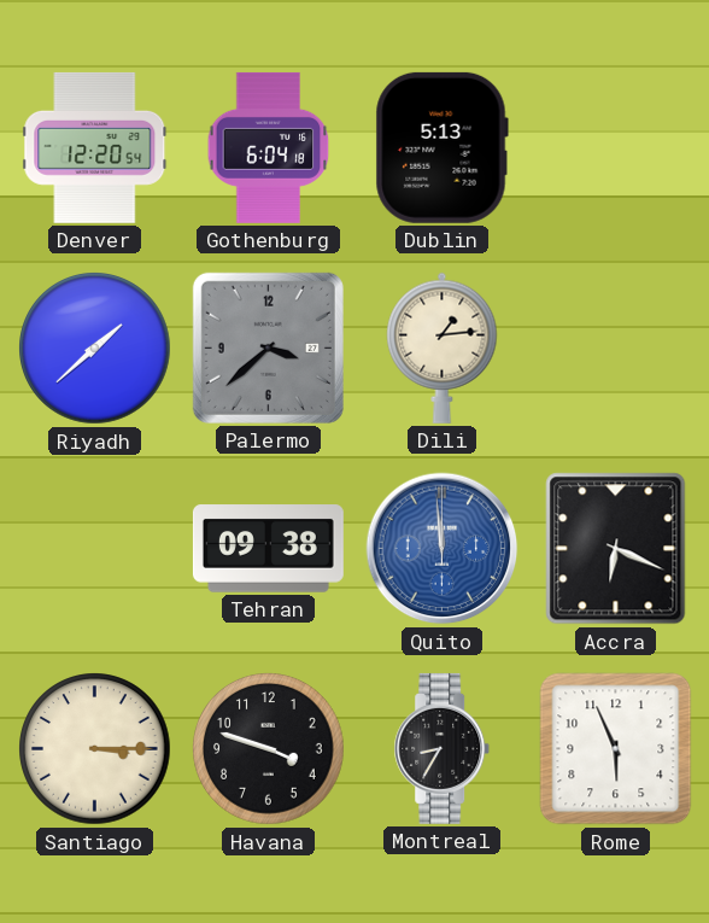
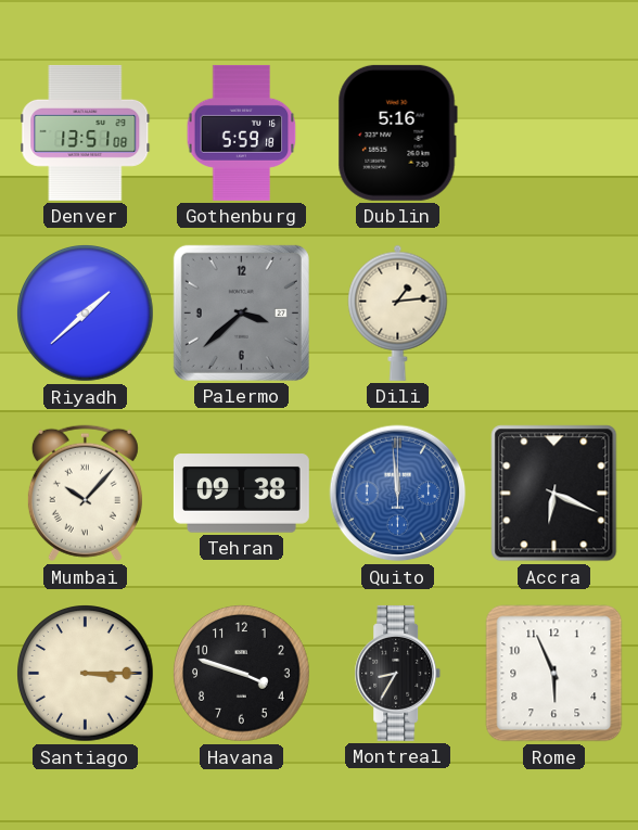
Denver: 12:20 -> 13:51
Gothenburg: 6:04 -> 5:59
Dublin: 5:13 -> 5:16
Mumbai: none -> 10:07
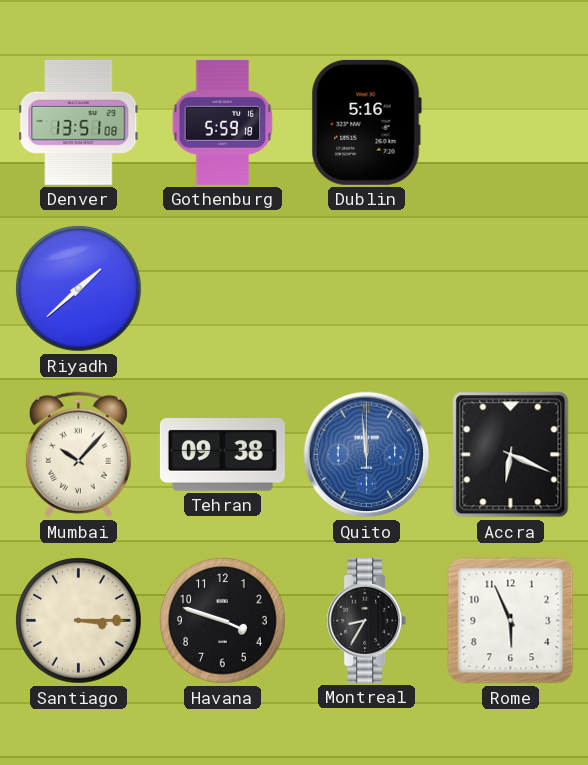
Palermo: 3:38 -> none
Dili: 1:14 -> none
